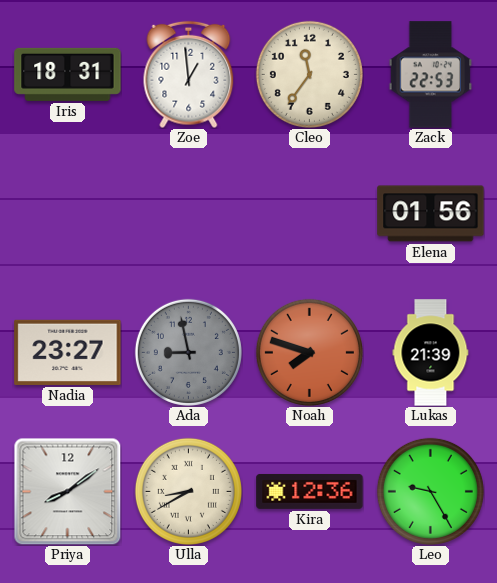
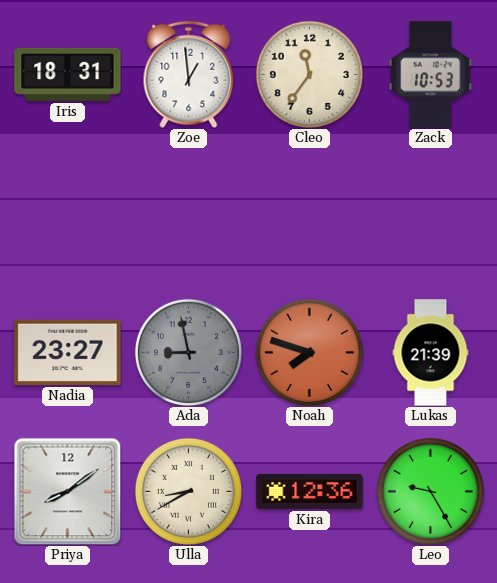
Zack: 22:53 -> 10:53
Elena: 01:56 -> none
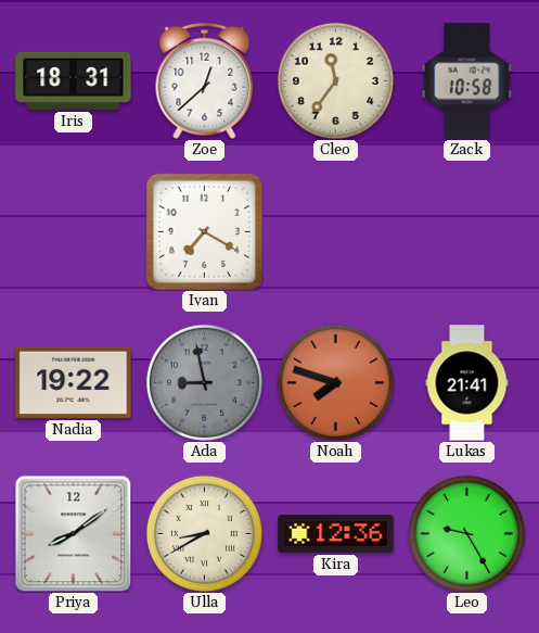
Zoe: 12:59 -> 12:38
Zack: 10:53 -> 10:58
Ivan: none -> 7:20
Nadia: 23:27 -> 19:22
Lukas: 21:39 -> 21:41
